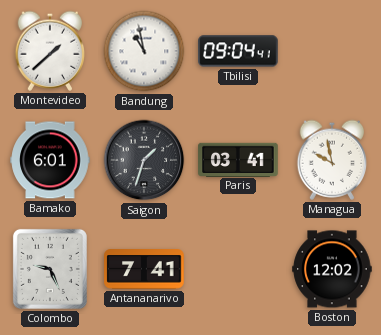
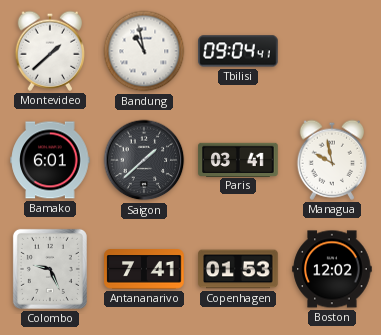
Saigon: 1:33 -> 1:38
Copenhagen: none -> 01:53
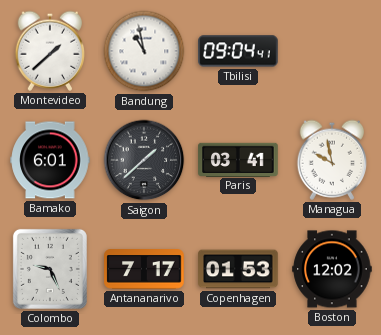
Antananarivo: 7:41 -> 7:17
